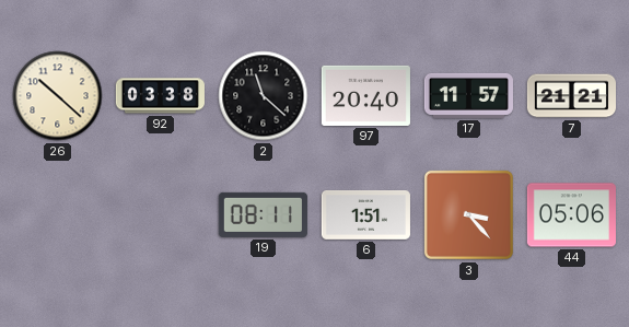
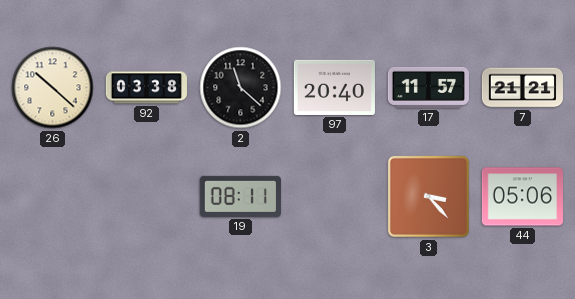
6: 1:51 -> none
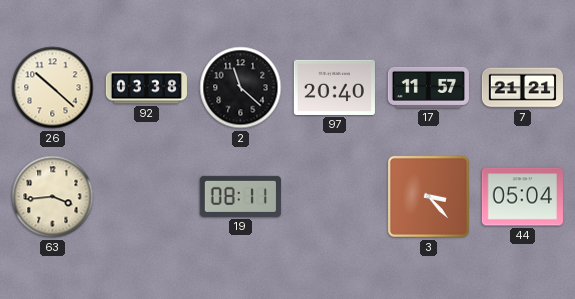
63: none -> 3:44
44: 05:06 -> 05:04
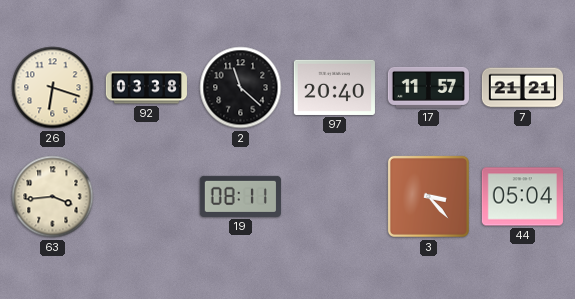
26: 10:22 -> 6:18
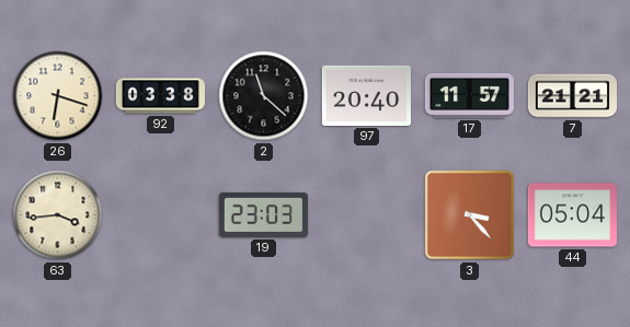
19: 08:11 -> 23:03
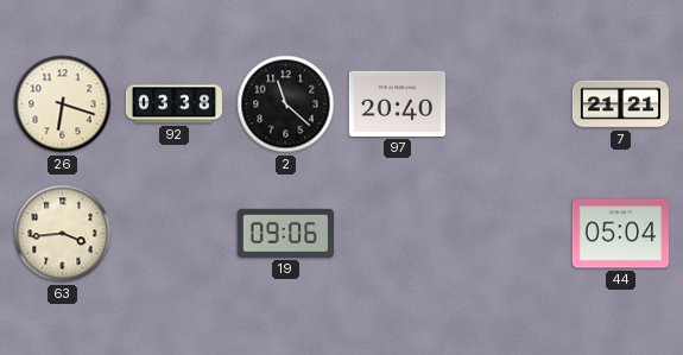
17: 11:57 -> none
19: 23:03 -> 09:06
3: 3:23 -> none
